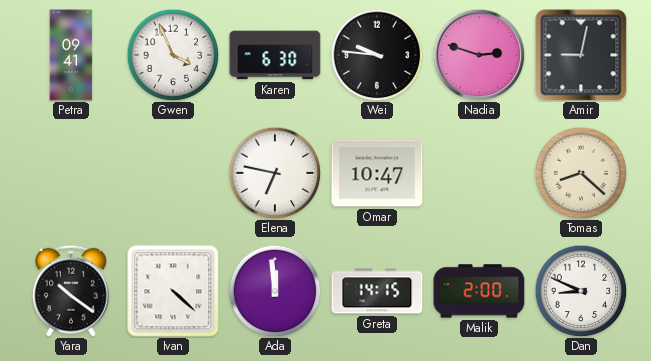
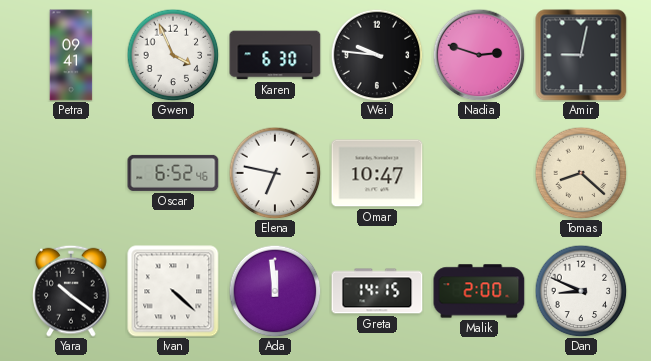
Oscar: none -> 6:52
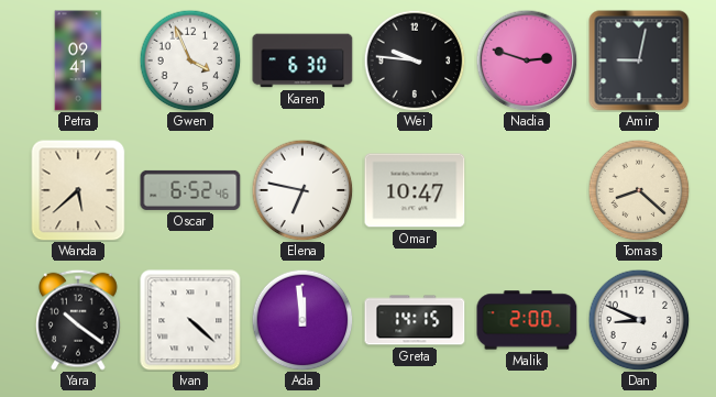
Wanda: none -> 5:38
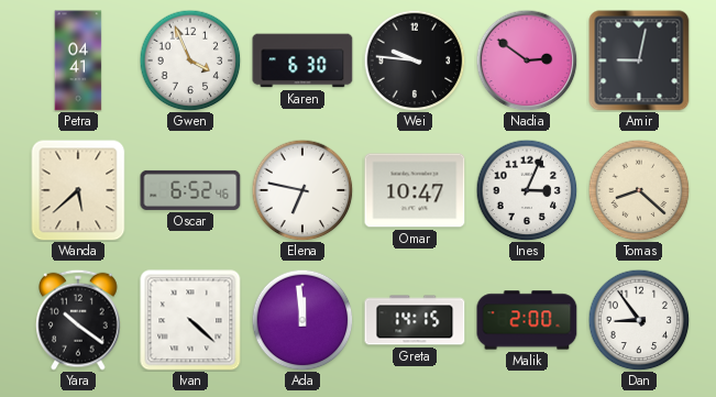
Petra: 09:41 -> 04:41
Nadia: 2:48 -> 2:51
Ines: none -> 3:04
Dan: 8:49 -> 8:54
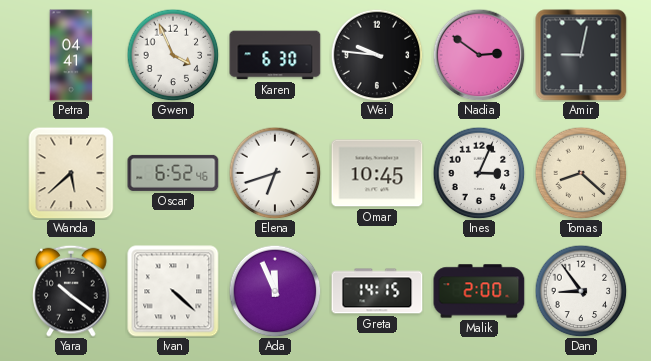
Elena: 6:47 -> 6:42
Omar: 10:47 -> 10:45
Ada: 11:59 -> 11:56
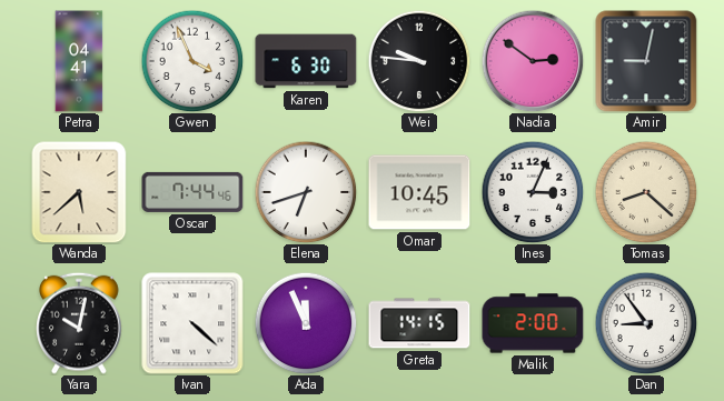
Oscar: 6:52 -> 7:44
Yara: 10:21 -> 10:02
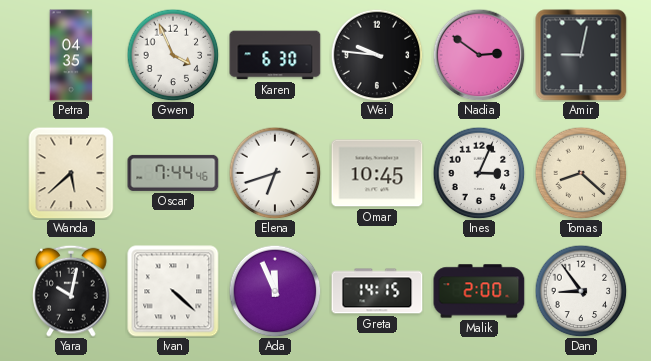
Petra: 04:41 -> 04:35
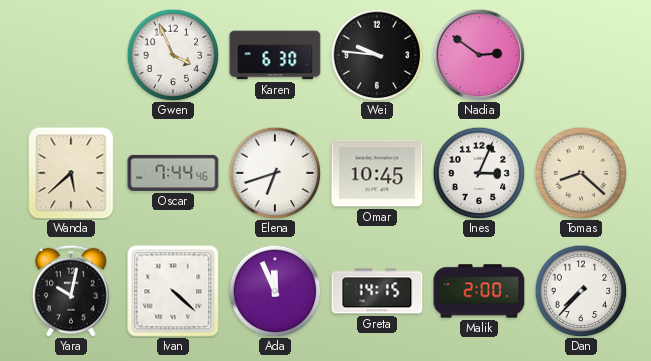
Petra: 04:35 -> none
Amir: 9:02 -> none
Dan: 8:54 -> 7:37
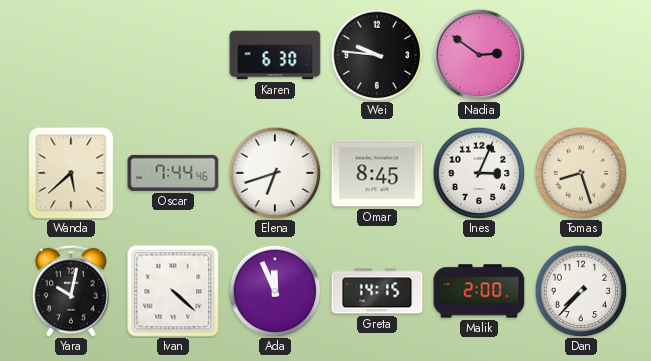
Gwen: 3:56 -> none
Omar: 10:45 -> 8:45
Tomas: 8:22 -> 8:27
